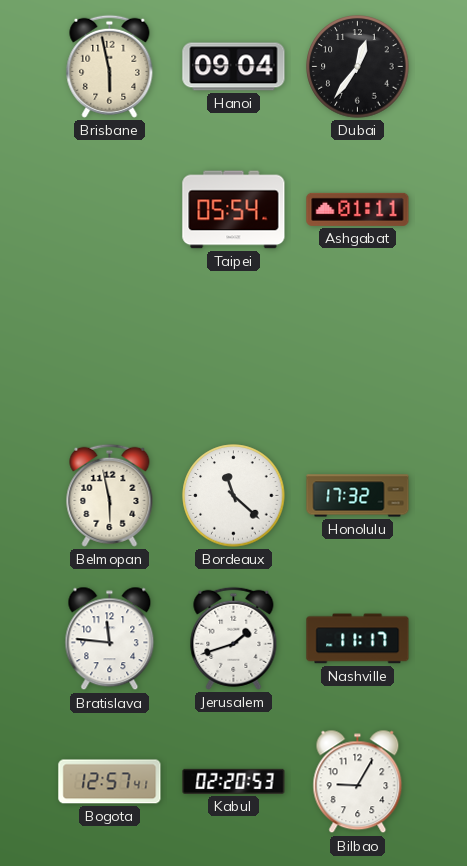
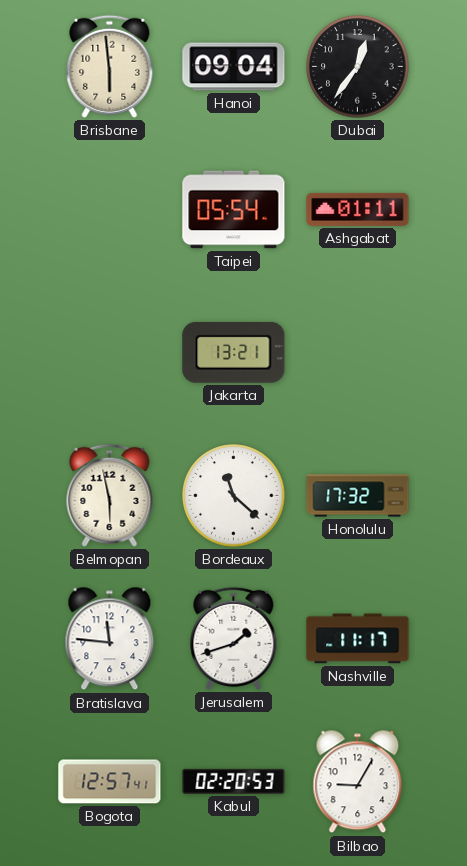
Brisbane: 5:58 -> 5:59
Jakarta: none -> 13:21
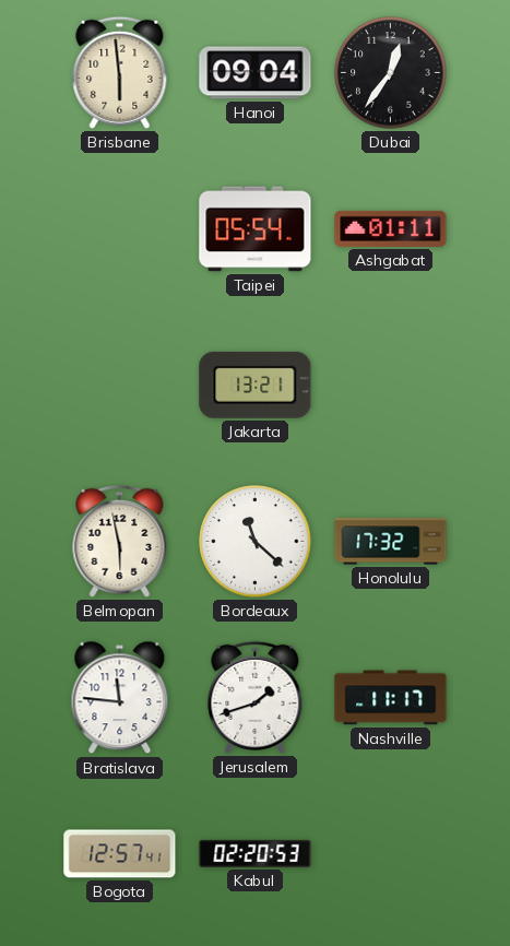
Bilbao: 9:05 -> none
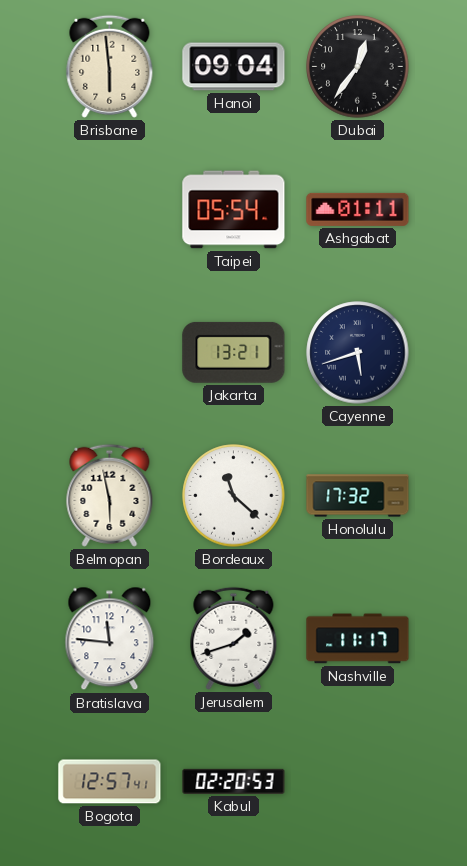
Cayenne: none -> 5:42
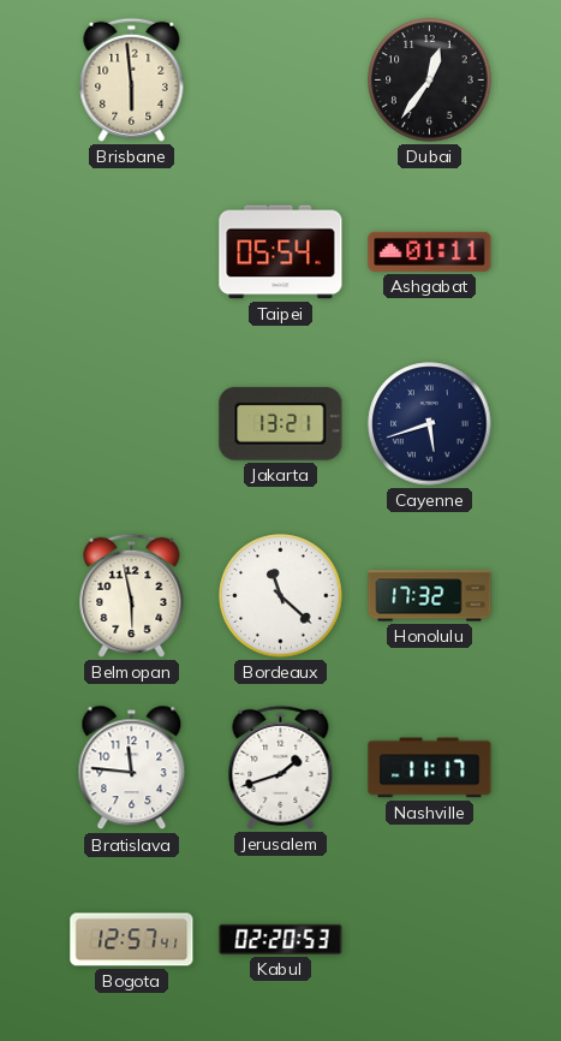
Hanoi: 09:04 -> none
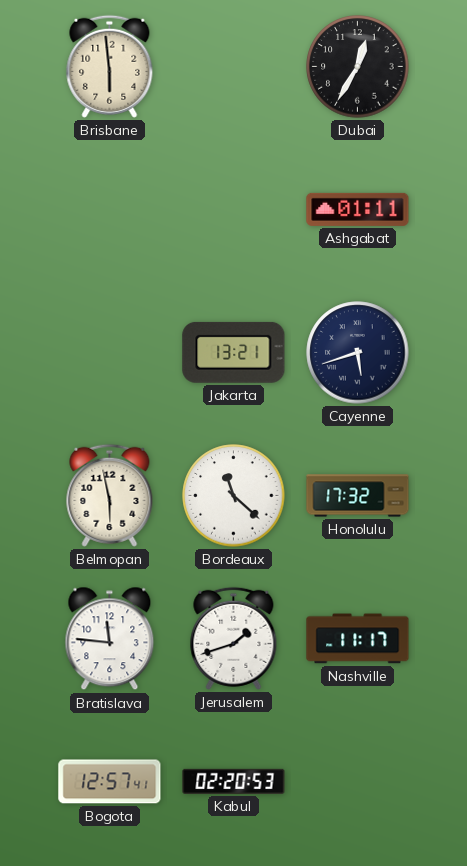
Dubai: 12:36 -> 12:35
Taipei: 05:54 -> none
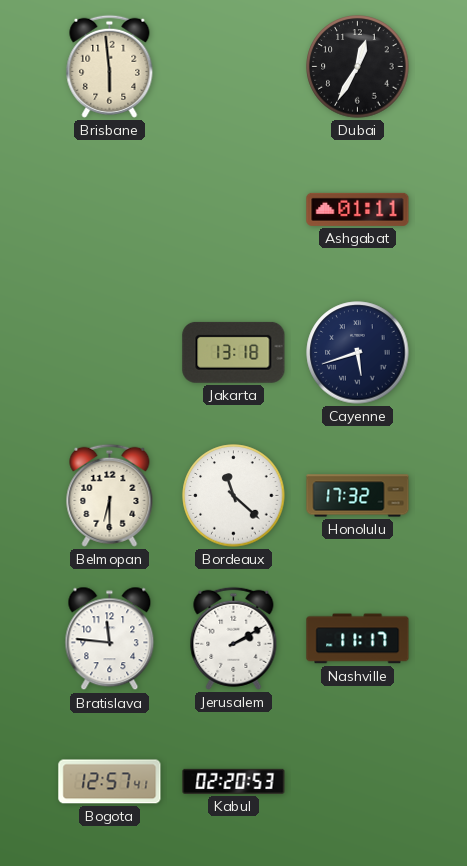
Jakarta: 13:21 -> 13:18
Belmopan: 5:58 -> 6:30
Jerusalem: 1:42 -> 2:10
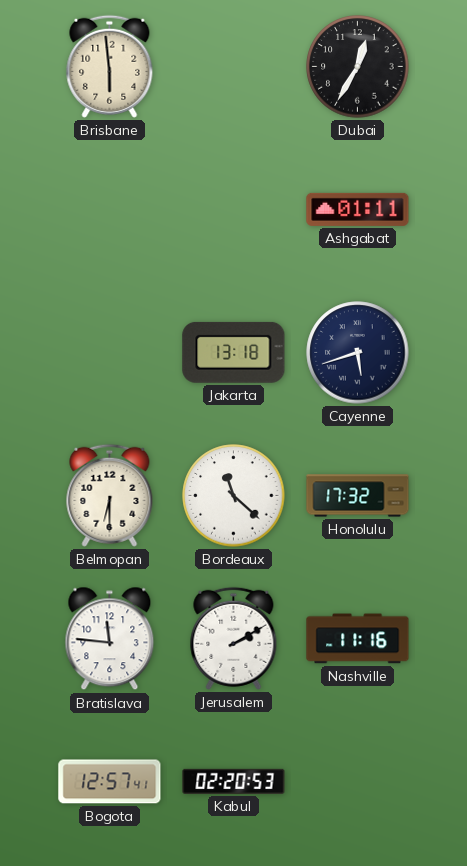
Nashville: 11:17 -> 11:16
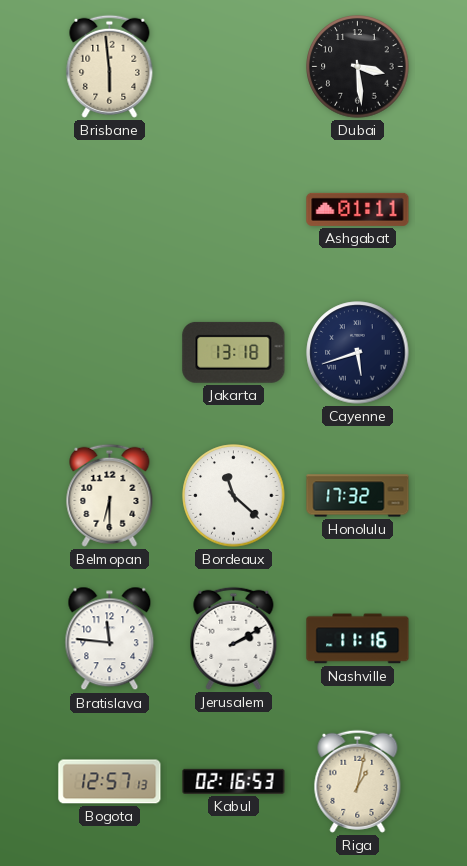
Dubai: 12:35 -> 3:29
Bogota: 12:57:41 -> 12:57:13
Kabul: 02:20 -> 02:16
Riga: none -> 1:02
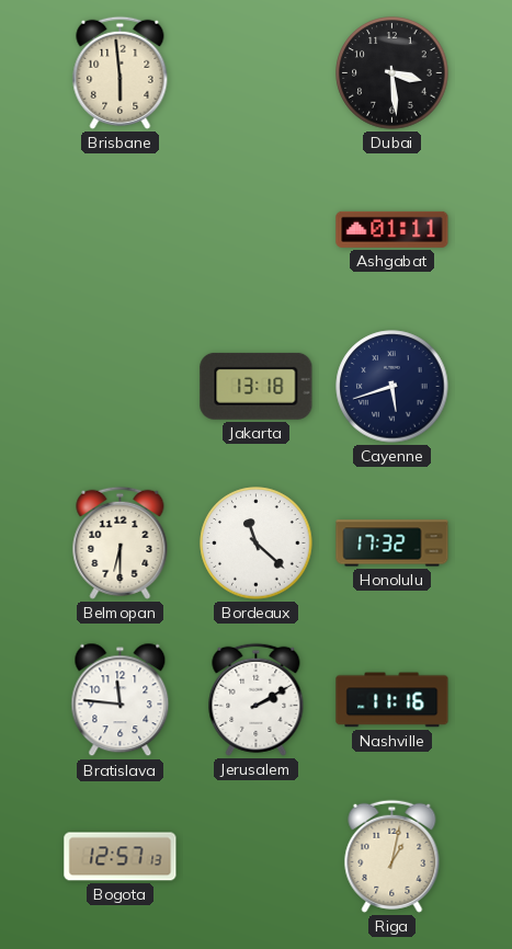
Kabul: 02:16 -> none
